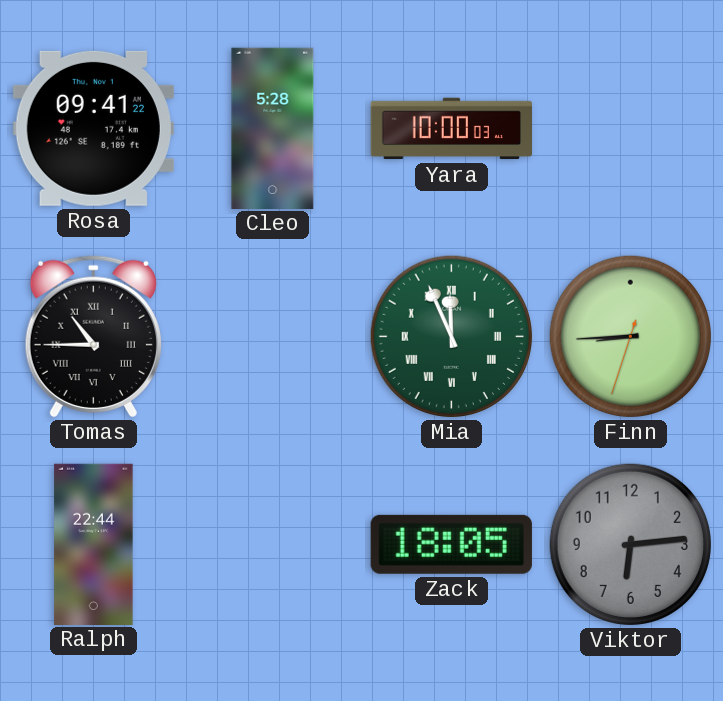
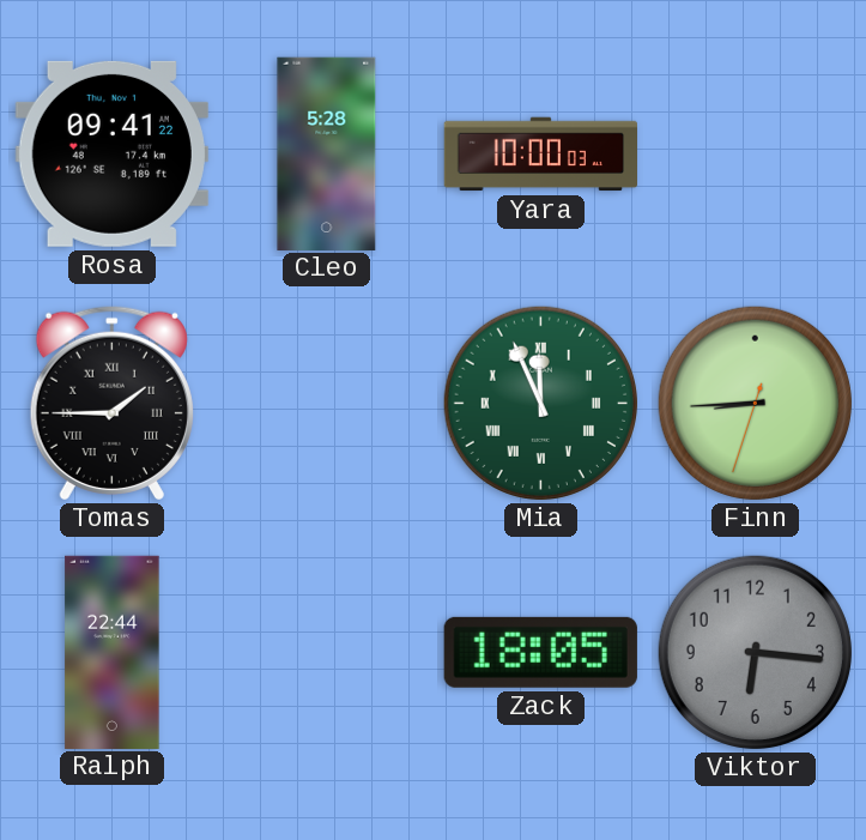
Tomas: 10:45 -> 1:45
Viktor: 6:14 -> 6:16
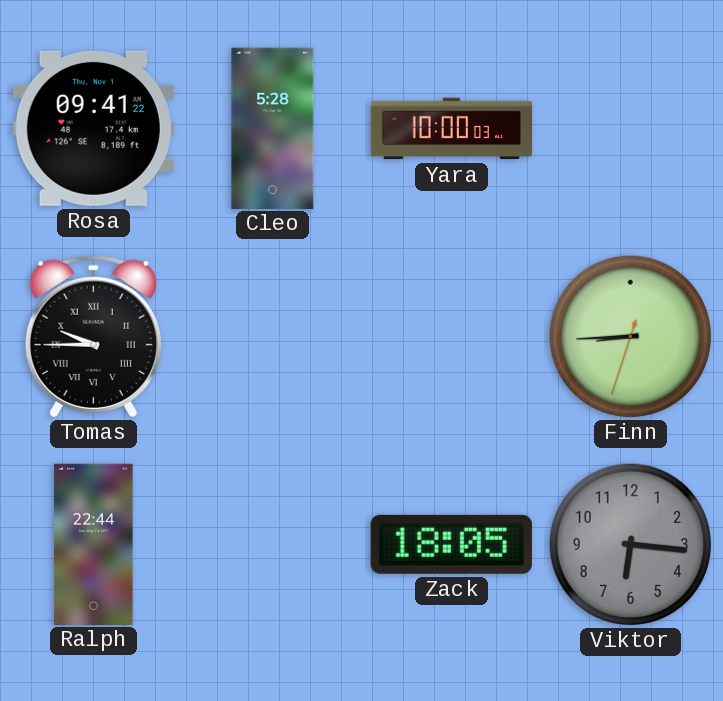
Tomas: 1:45 -> 9:45
Mia: 11:56 -> none
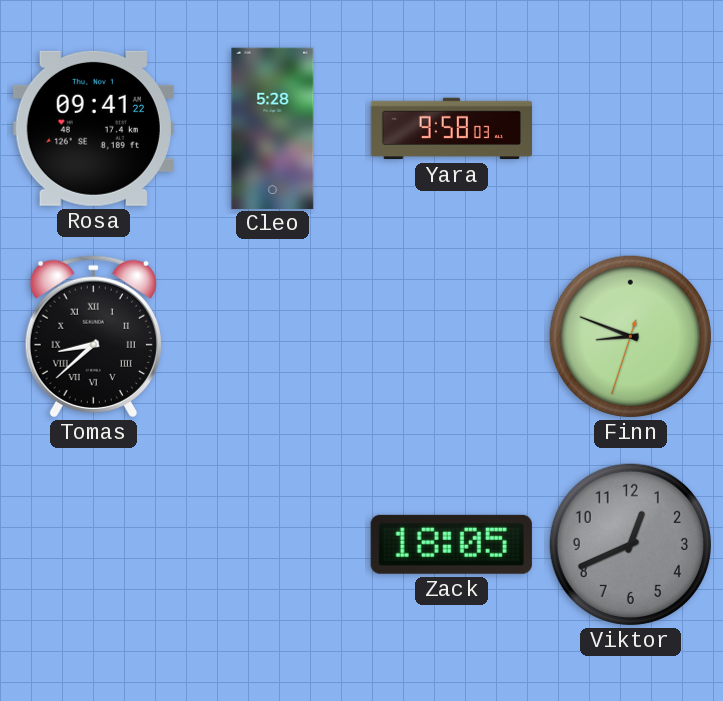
Yara: 10:00 -> 9:58
Tomas: 9:45 -> 8:38
Finn: 8:44 -> 8:48
Ralph: 22:44 -> none
Viktor: 6:16 -> 12:41
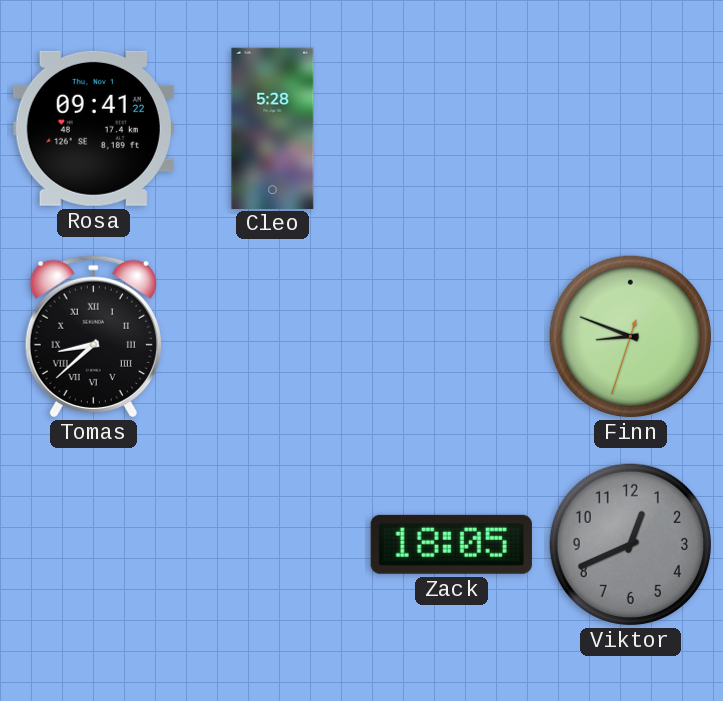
Yara: 9:58 -> none
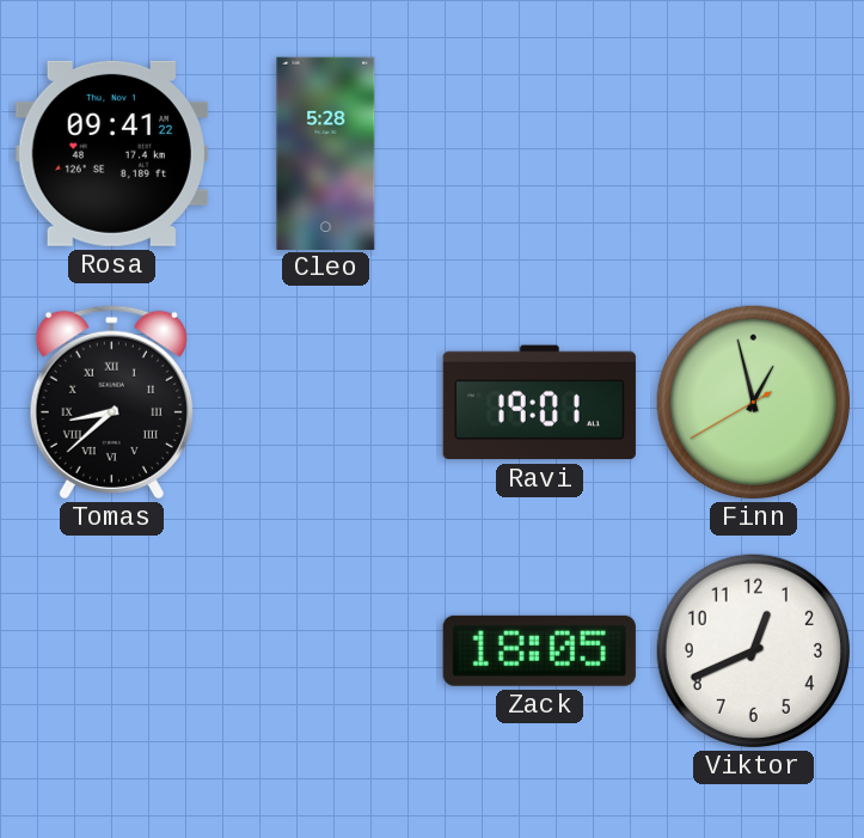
Ravi: none -> 19:01
Finn: 8:48 -> 12:57
Viktor dial: grey -> white
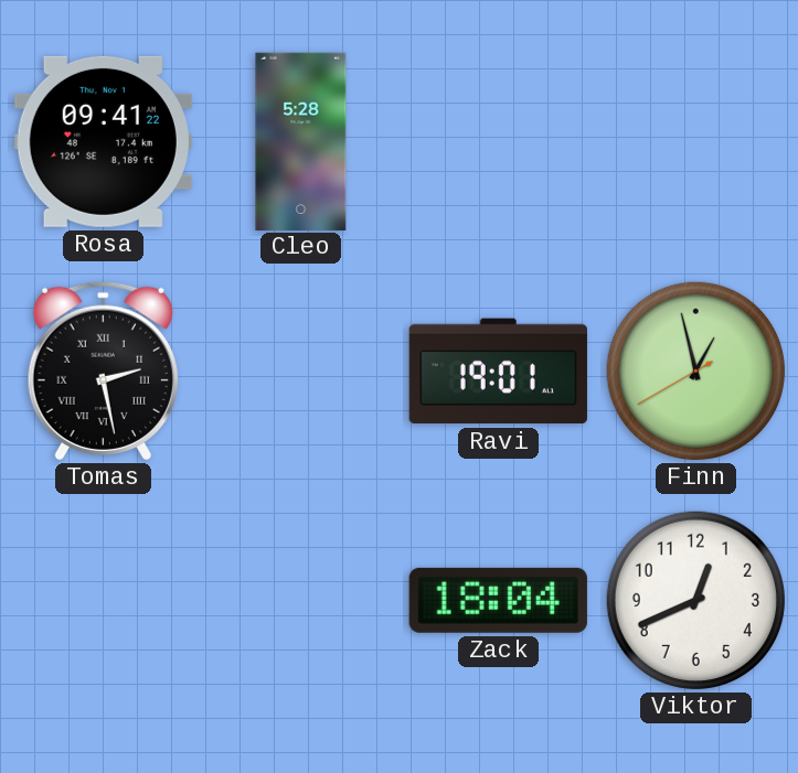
Tomas: 8:38 -> 2:28
Zack: 18:05 -> 18:04
